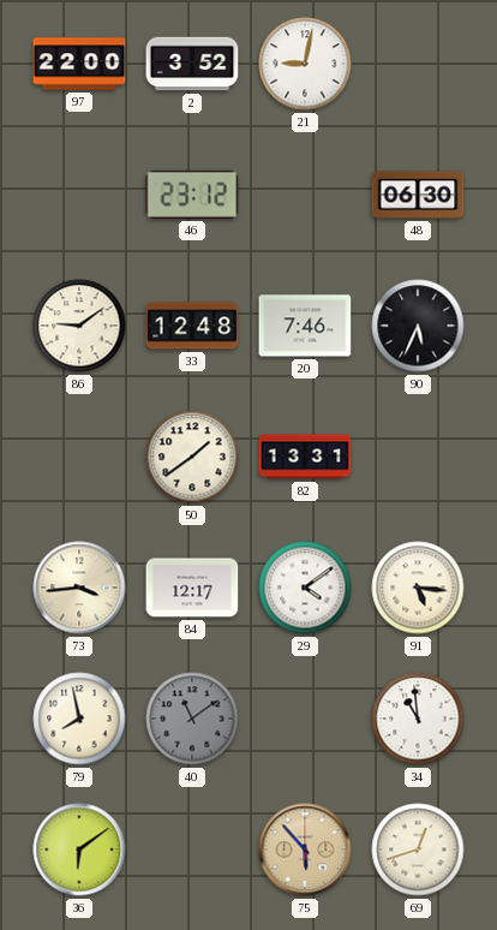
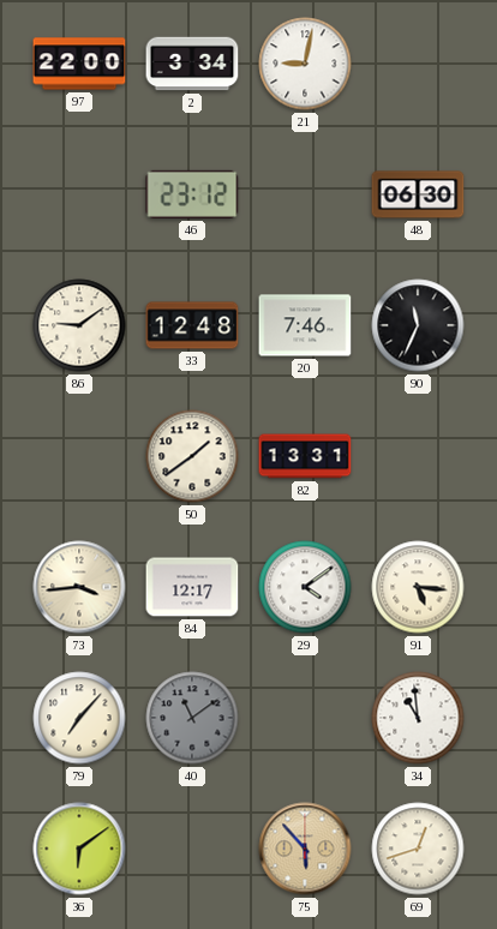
2: 3:52 -> 3:34
90: 5:34 -> 11:34
79: 7:58 -> 7:07
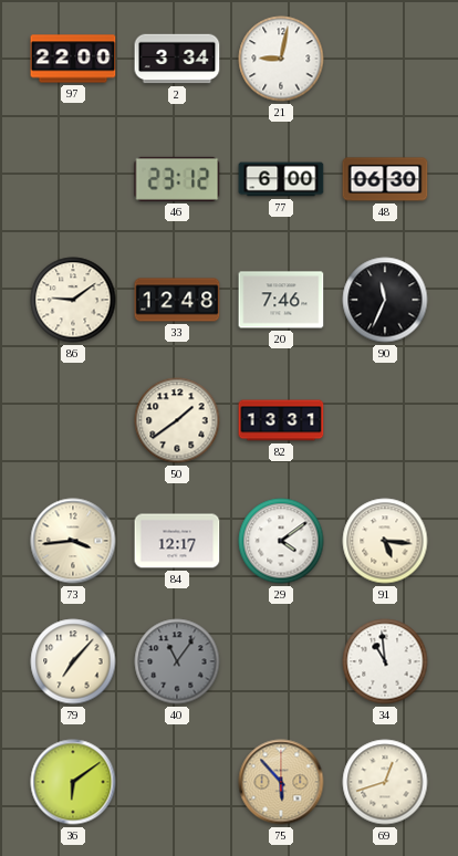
77: none -> 6:00
40: 11:09 -> 11:06
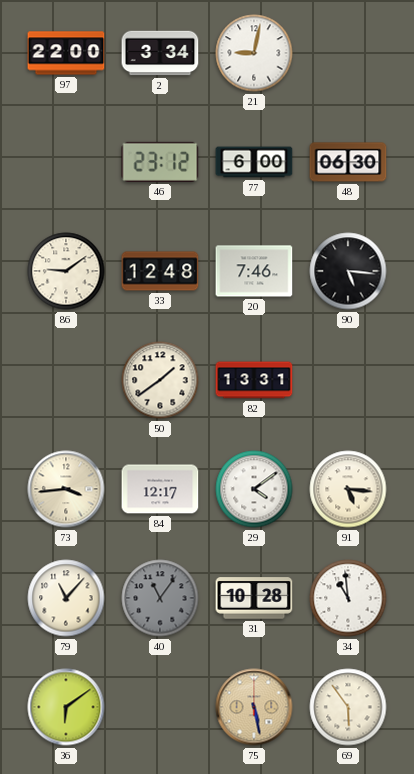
90: 11:34 -> 5:16
79: 7:07 -> 11:07
31: none -> 10:28
75: 5:53 -> 5:28
69: 12:42 -> 5:54
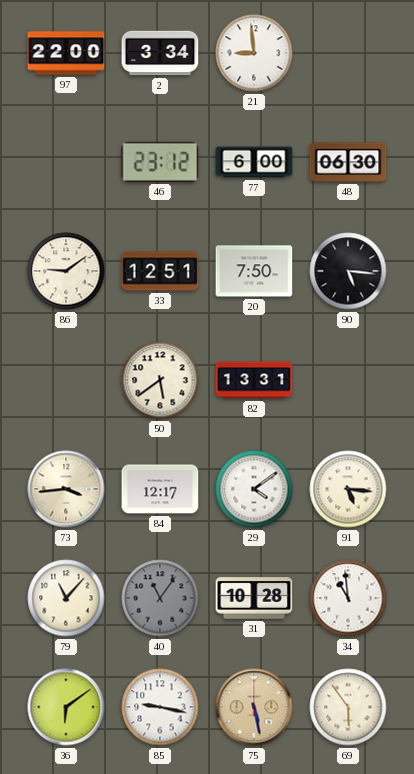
21: 9:02 -> 8:59
33: 12:48 -> 12:51
20: 7:46 -> 7:50
50: 1:39 -> 5:39
85: none -> 9:17
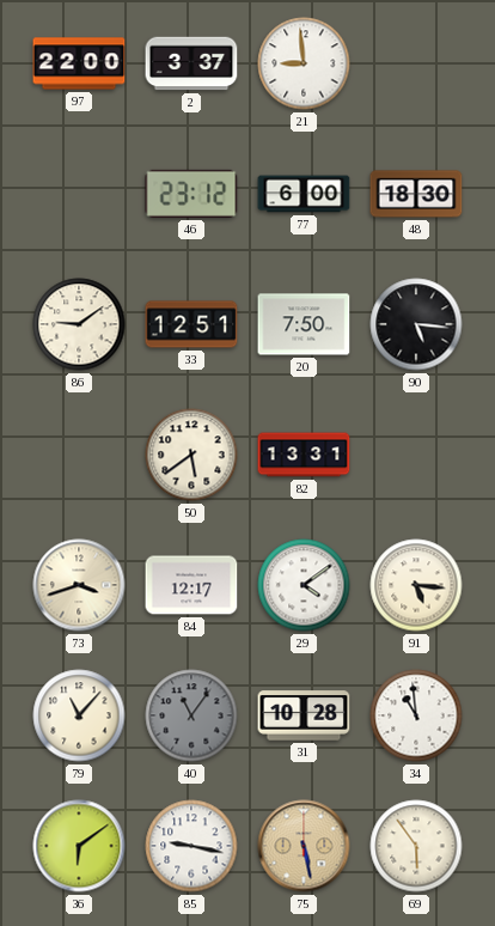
2: 3:34 -> 3:37
48: 06:30 -> 18:30
73: 3:44 -> 3:42
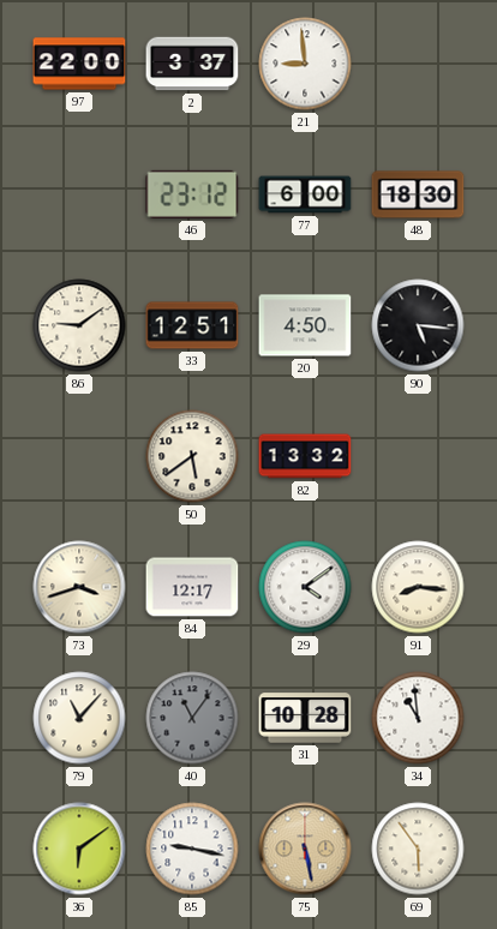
20: 7:50 -> 4:50
82: 13:31 -> 13:32
91: 5:16 -> 8:16
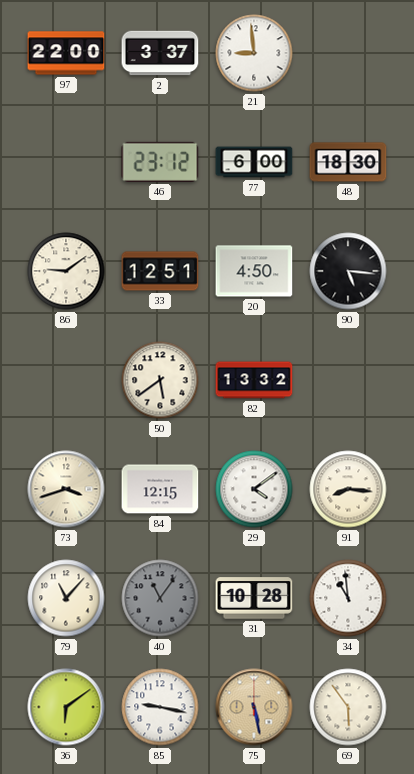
84: 12:17 -> 12:15
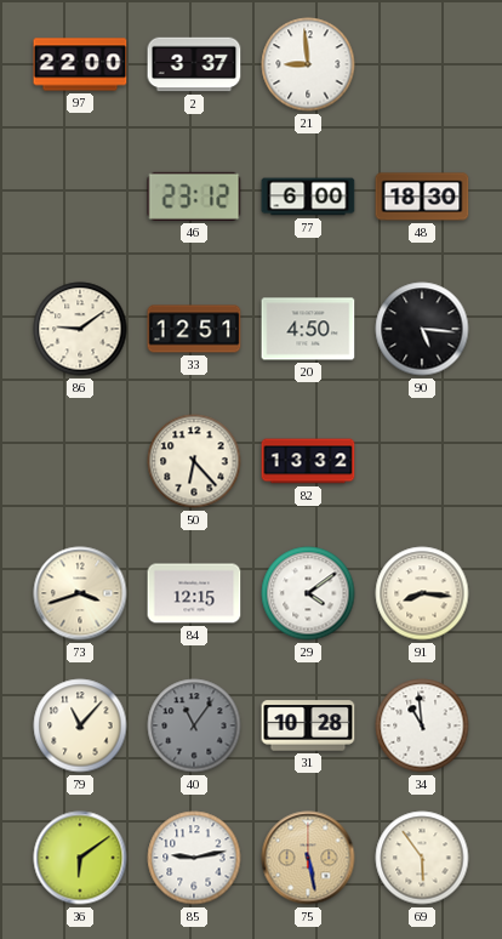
50: 5:39 -> 6:23
85: 9:17 -> 9:13
